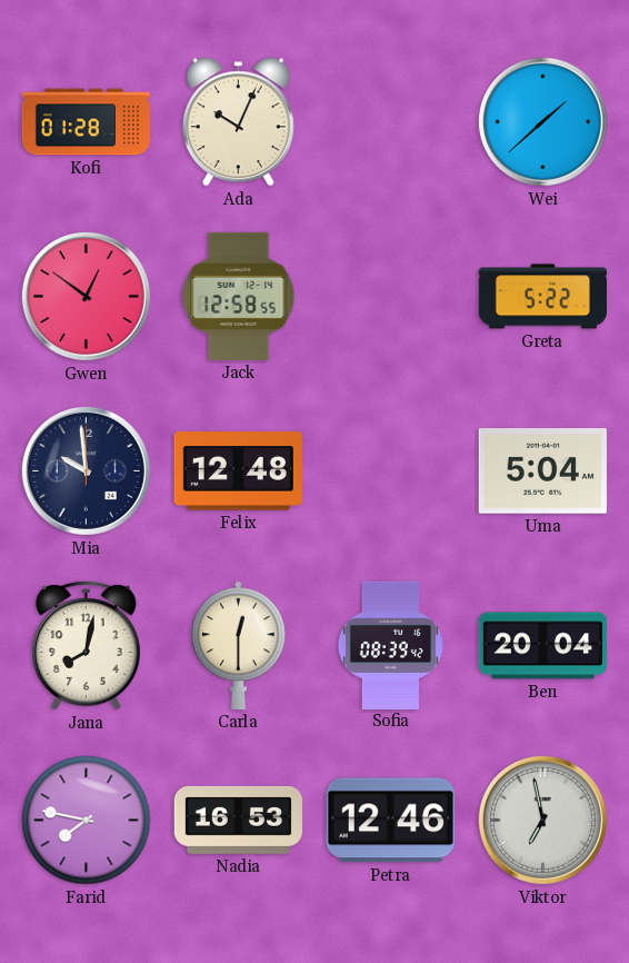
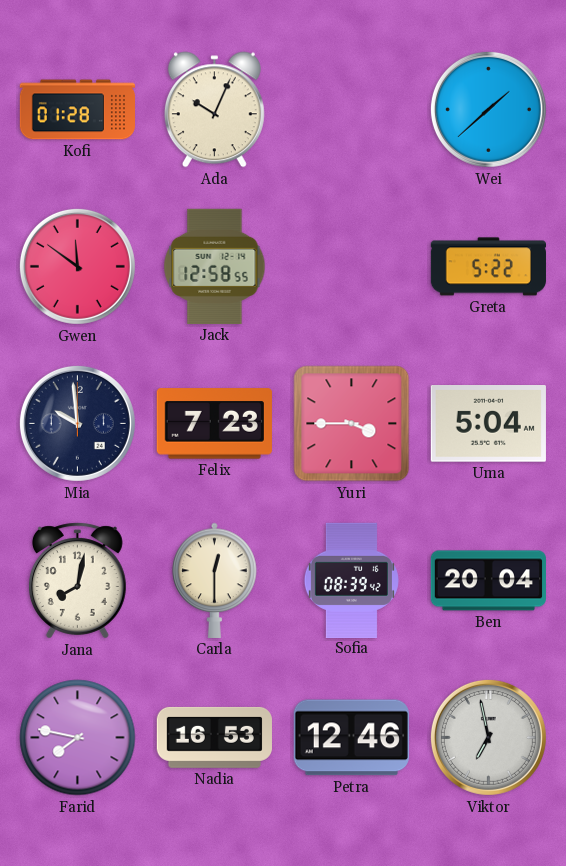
Gwen: 12:51 -> 11:51
Felix: 12:48 -> 7:23
Yuri: none -> 3:45
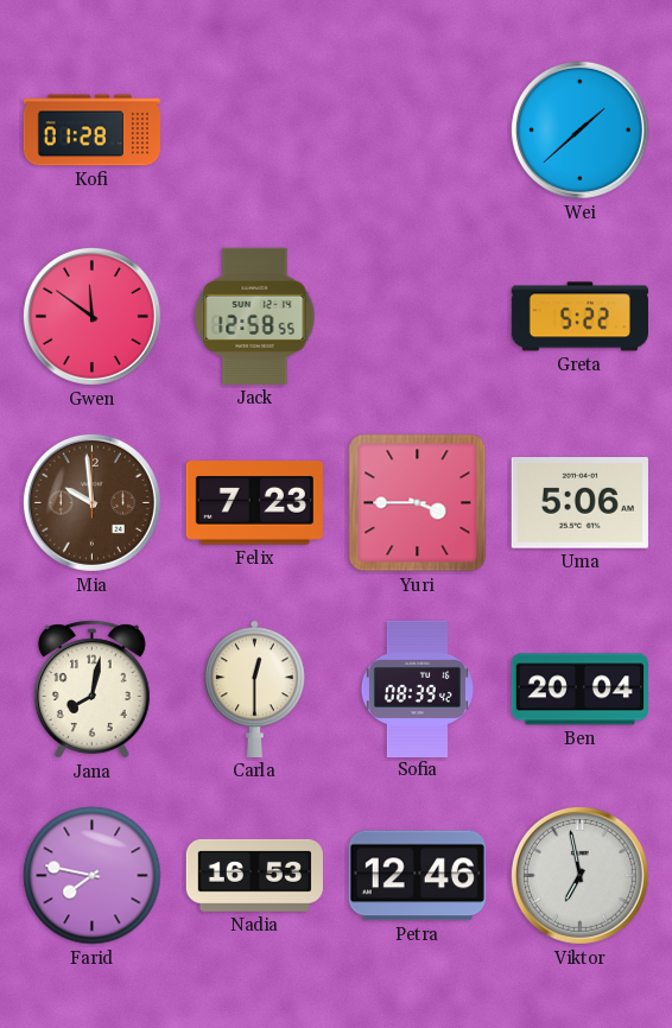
Ada: 10:04 -> none
Mia dial: navy -> brown
Uma: 5:04 -> 5:06
